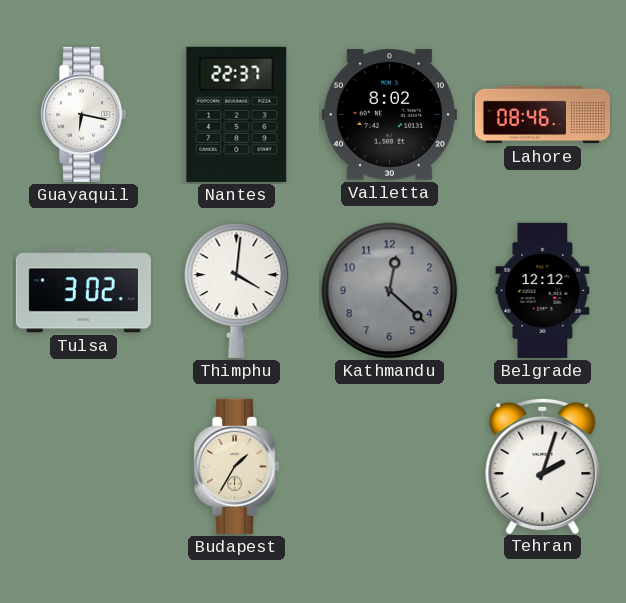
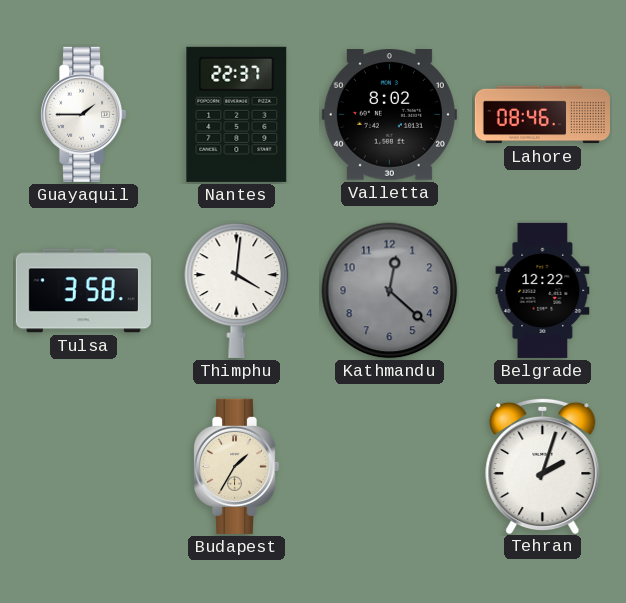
Guayaquil: 6:17 -> 1:45
Tulsa: 3:02 -> 3:58
Belgrade: 12:12 -> 12:22
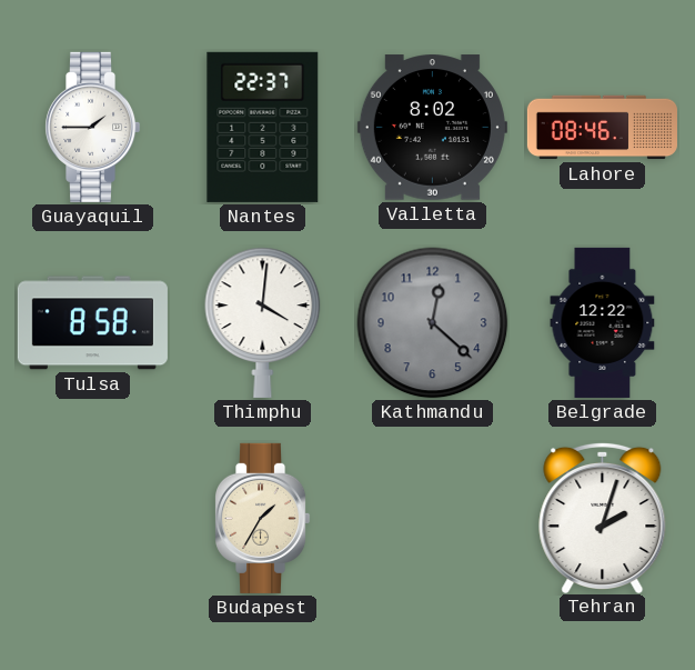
Tulsa: 3:58 -> 8:58
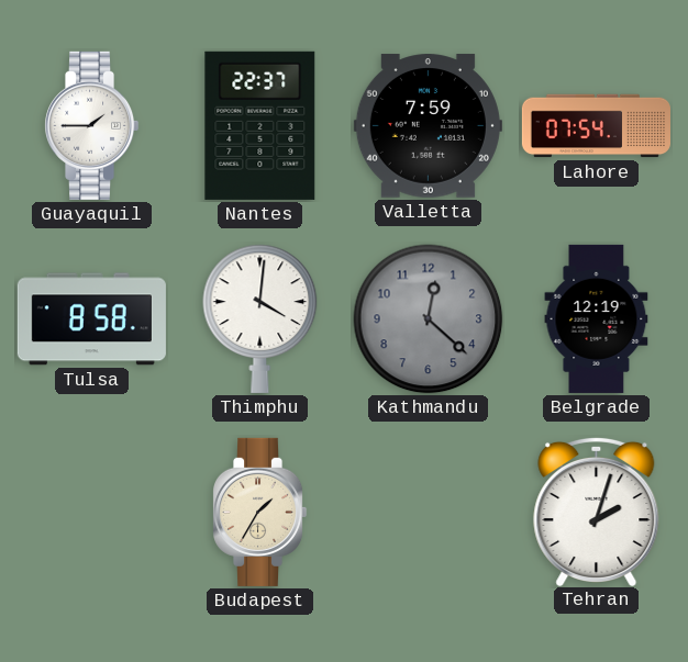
Valletta: 8:02 -> 7:59
Lahore: 08:46 -> 07:54
Belgrade: 12:22 -> 12:19
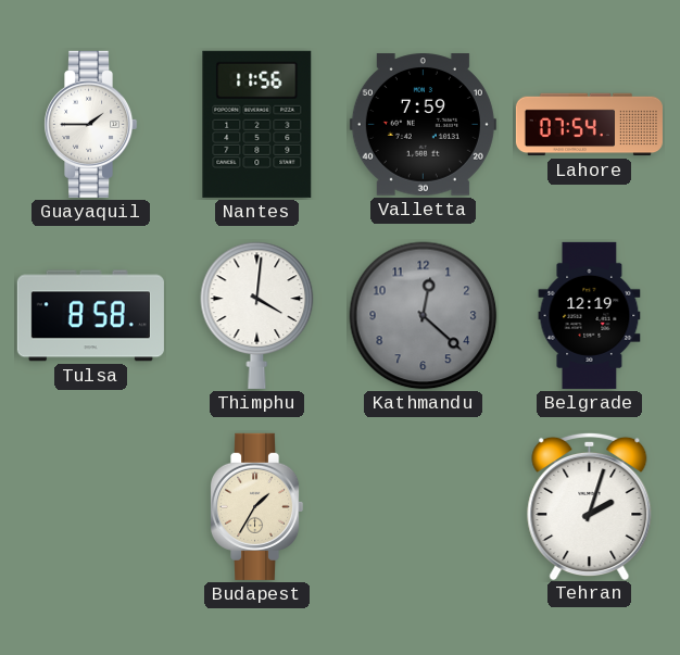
Nantes: 22:37 -> 11:56
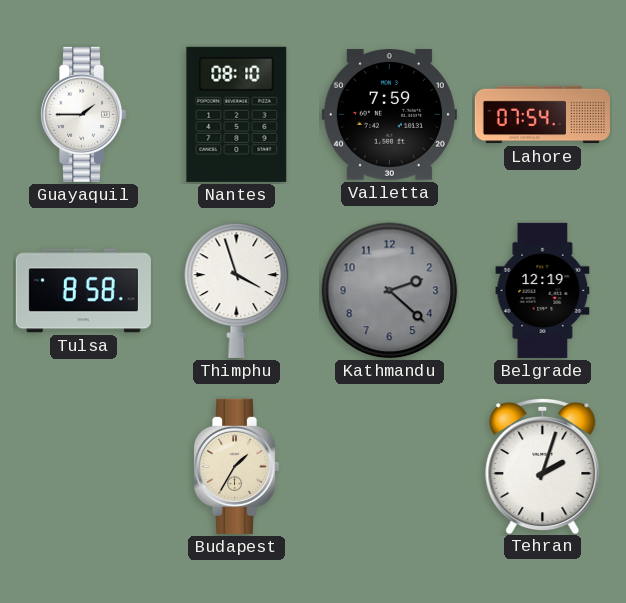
Nantes: 11:56 -> 08:10
Thimphu: 4:01 -> 3:57
Kathmandu: 12:22 -> 2:22
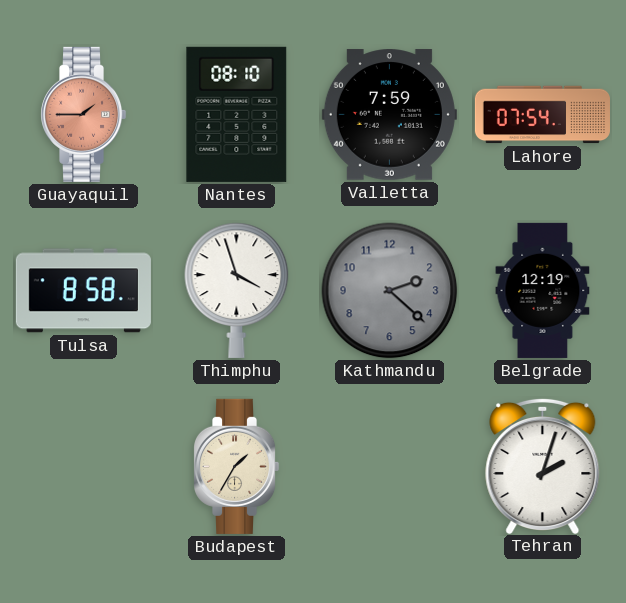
Guayaquil dial: white -> salmon
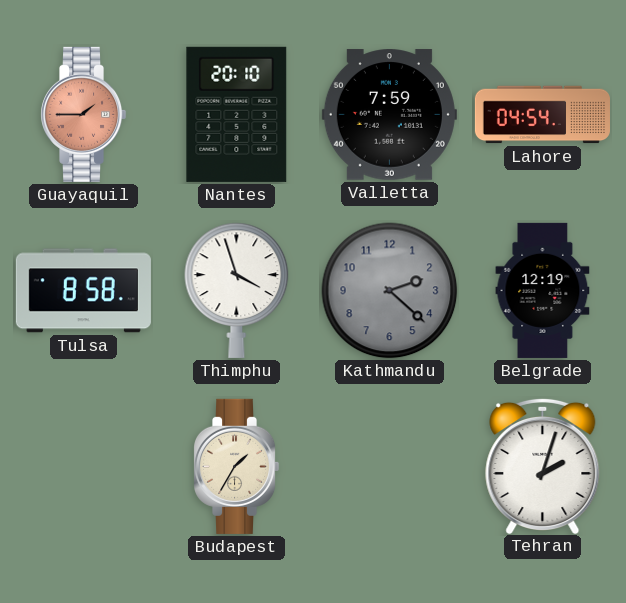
Nantes: 08:10 -> 20:10
Lahore: 07:54 -> 04:54
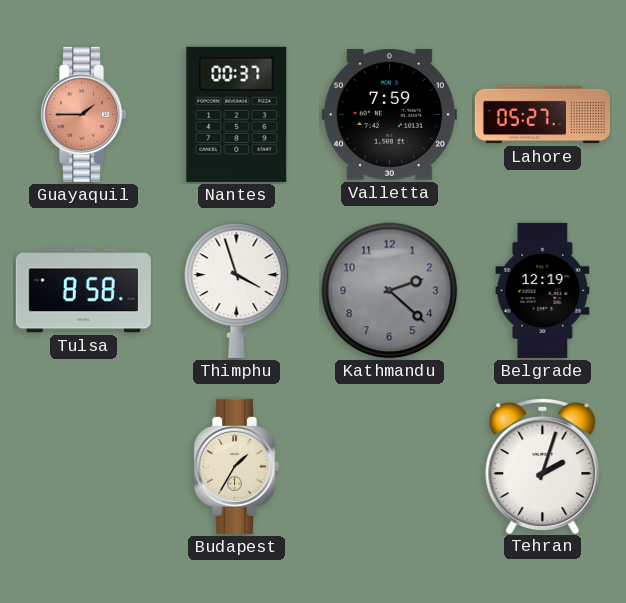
Nantes: 20:10 -> 00:37
Lahore: 04:54 -> 05:27
